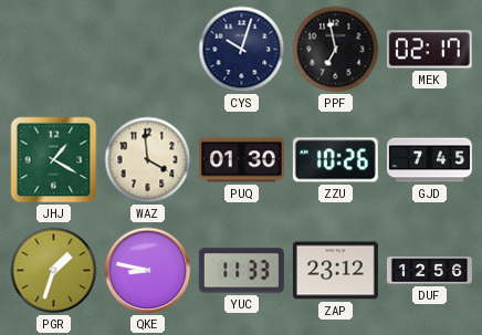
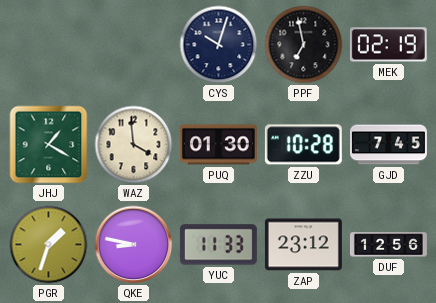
MEK: 02:17 -> 02:19
ZZU: 10:26 -> 10:28
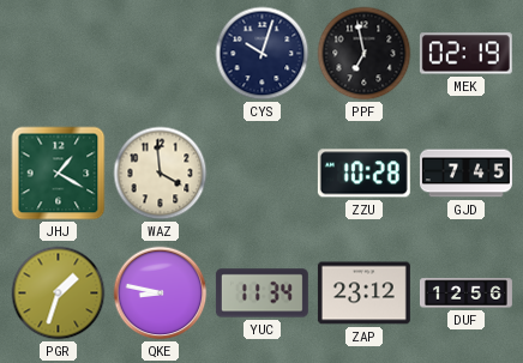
PUQ: 01:30 -> none
YUC: 11:33 -> 11:34
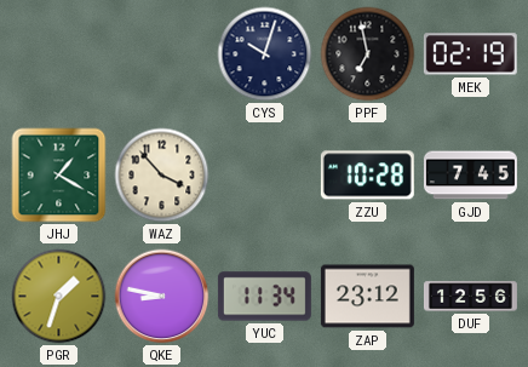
WAZ: 3:59 -> 3:53
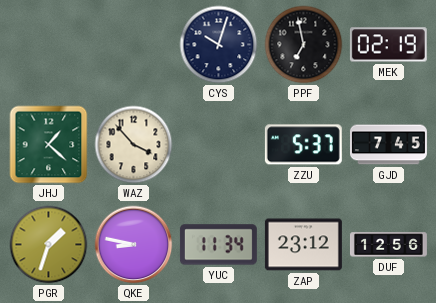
JHJ: 1:20 -> 1:22
ZZU: 10:28 -> 5:37
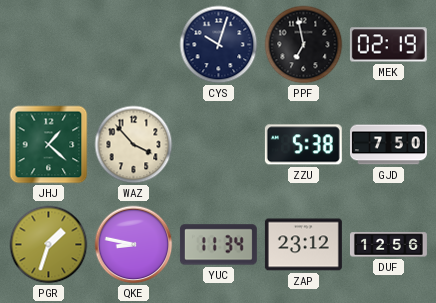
ZZU: 5:37 -> 5:38
GJD: 7:45 -> 7:50
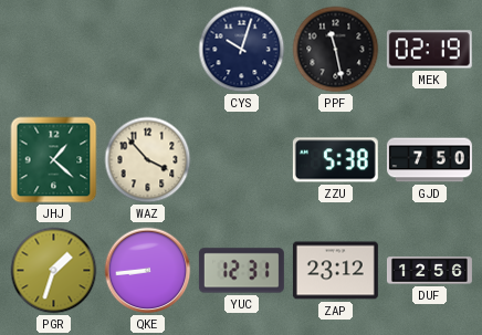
PPF: 6:58 -> 11:28
QKE: 8:47 -> 8:44
YUC: 11:34 -> 12:31
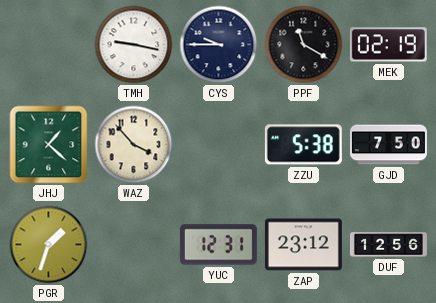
TMH: none -> 9:17
CYS: 10:03 -> 9:45
PPF: 11:28 -> 11:20
QKE: 8:44 -> none
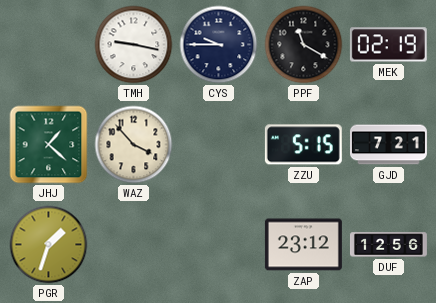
ZZU: 5:38 -> 5:15
GJD: 7:50 -> 7:21
YUC: 12:31 -> none
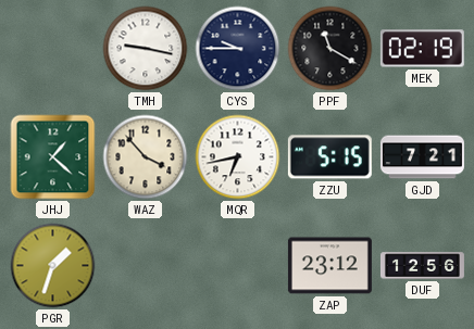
MQR: none -> 6:43
